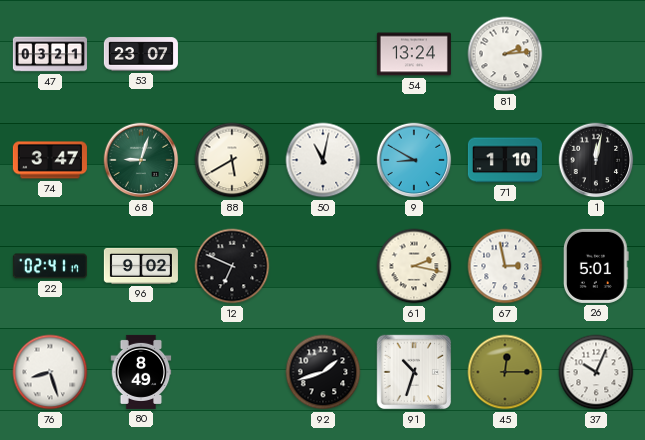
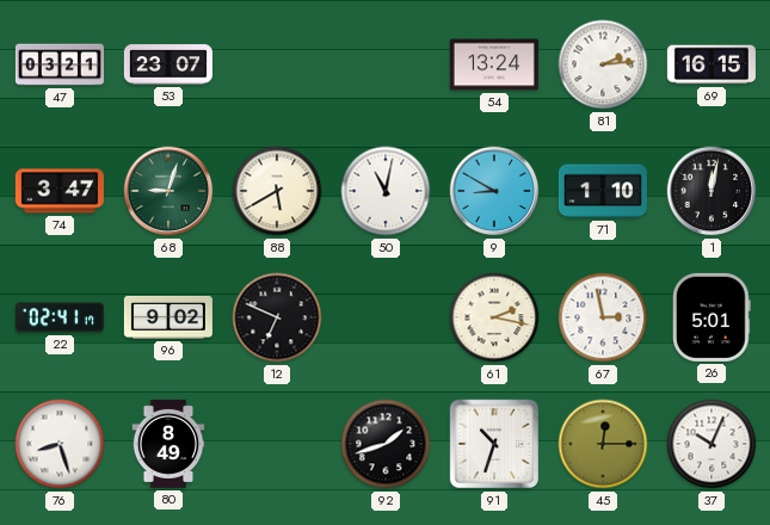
69: none -> 16:15
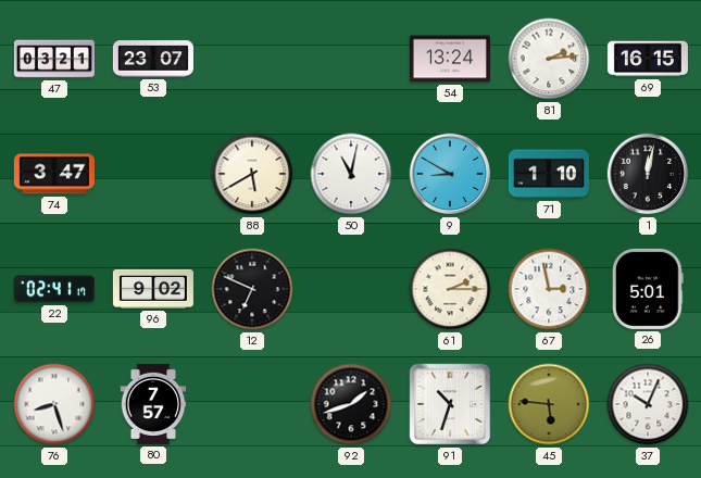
68: 9:03 -> none
61: 2:17 -> 2:15
80: 8:49 -> 7:57
45: 12:15 -> 5:46
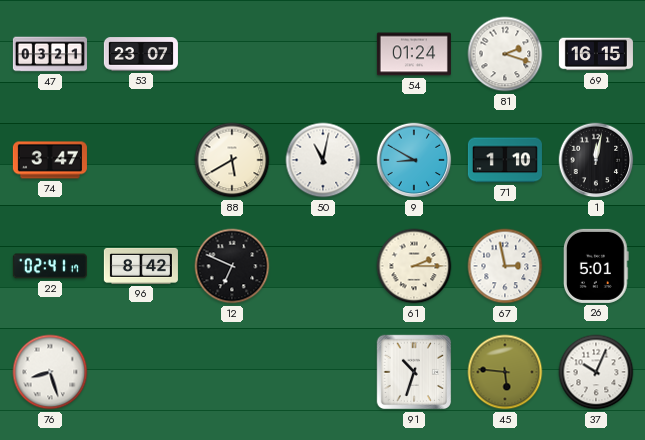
54: 13:24 -> 01:24
81: 2:14 -> 2:18
96: 9:02 -> 8:42
80: 7:57 -> none
92: 1:42 -> none
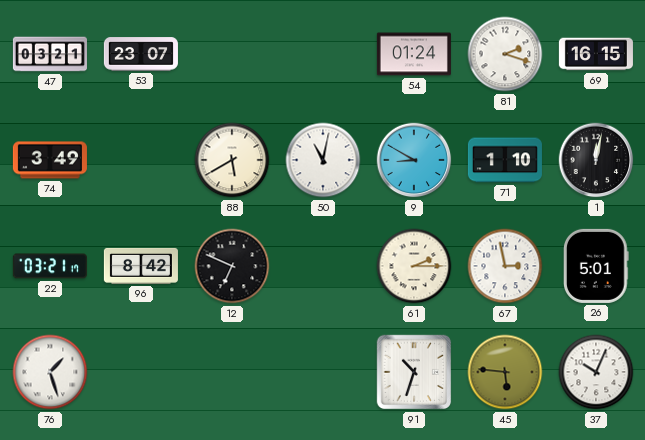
74: 3:47 -> 3:49
22: 02:41 -> 03:21
76: 8:27 -> 1:27
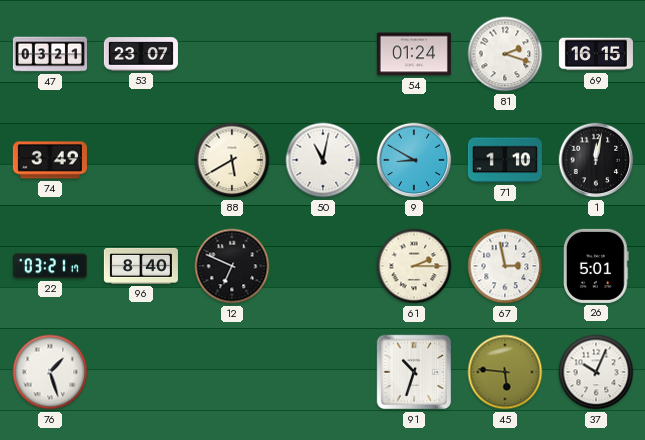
96: 8:42 -> 8:40
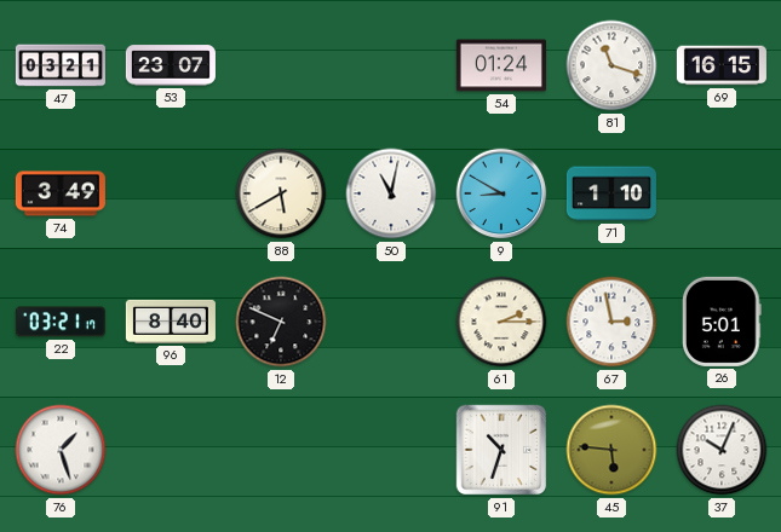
81: 2:18 -> 11:18
1: 12:02 -> none
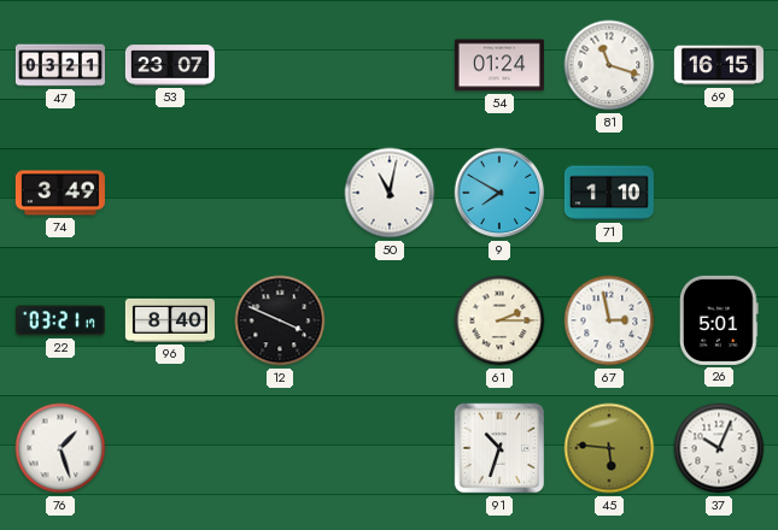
88: 5:40 -> none
9: 8:50 -> 7:50
12: 6:49 -> 3:49
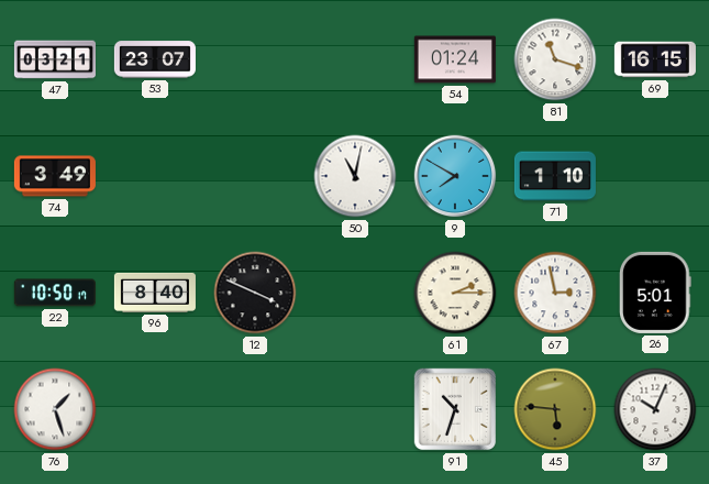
22: 03:21 -> 10:50
